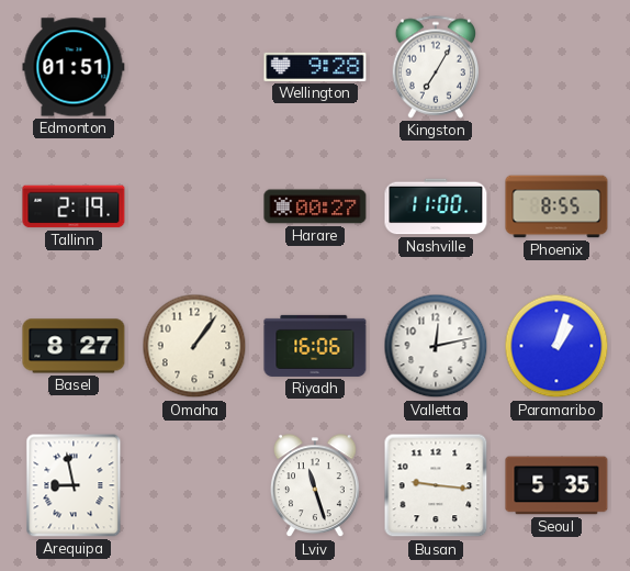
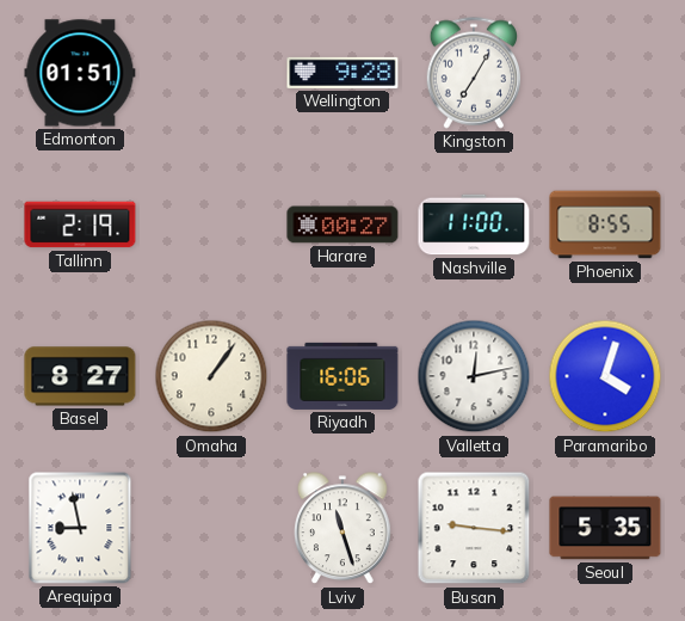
Paramaribo: 1:03 -> 4:03
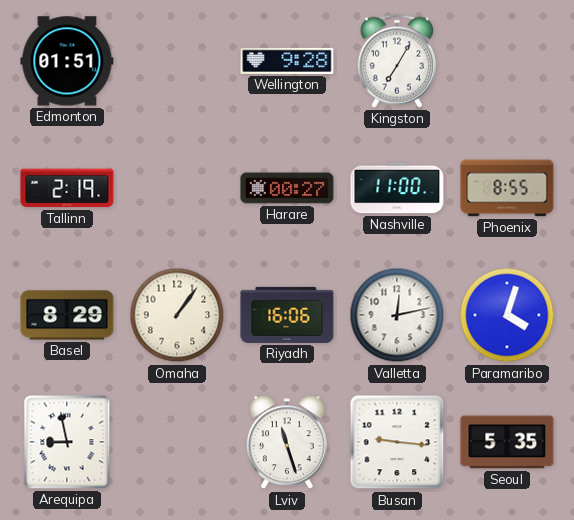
Basel: 8:27 -> 8:29
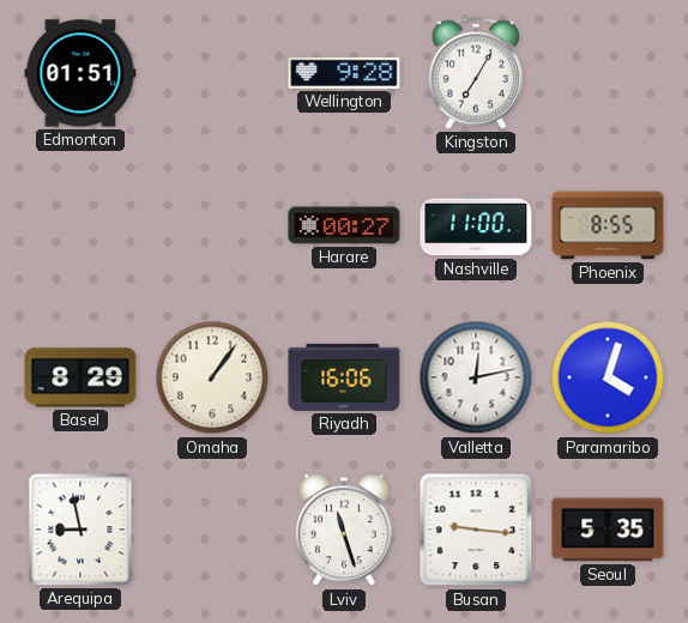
Tallinn: 2:19 -> none
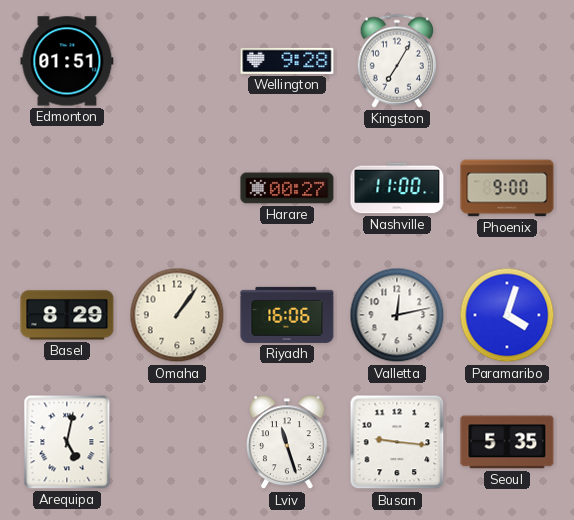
Phoenix: 8:55 -> 9:00
Arequipa: 8:58 -> 5:02
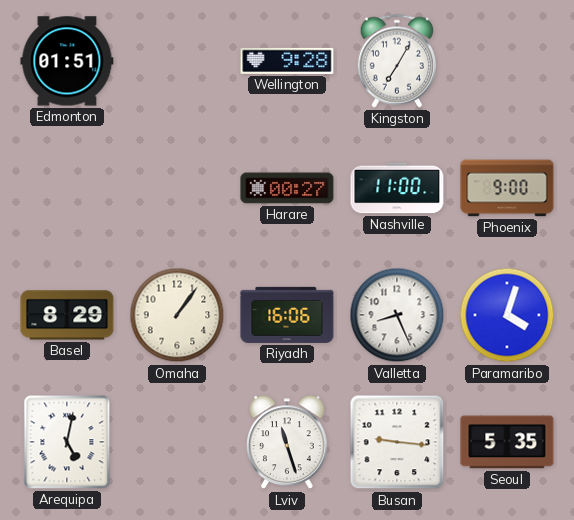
Valletta: 12:13 -> 8:26
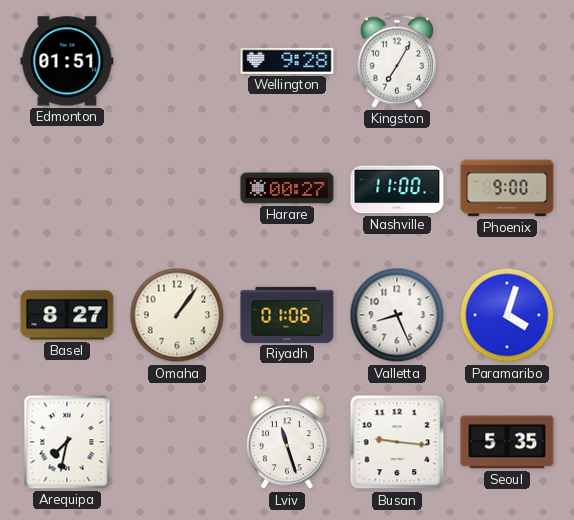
Basel: 8:29 -> 8:27
Riyadh: 16:06 -> 01:06
Arequipa: 5:02 -> 7:32
